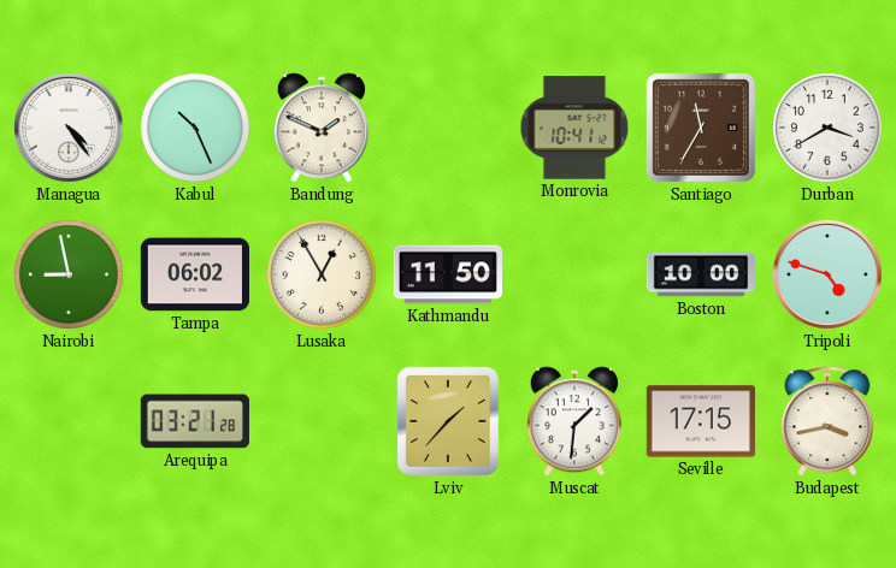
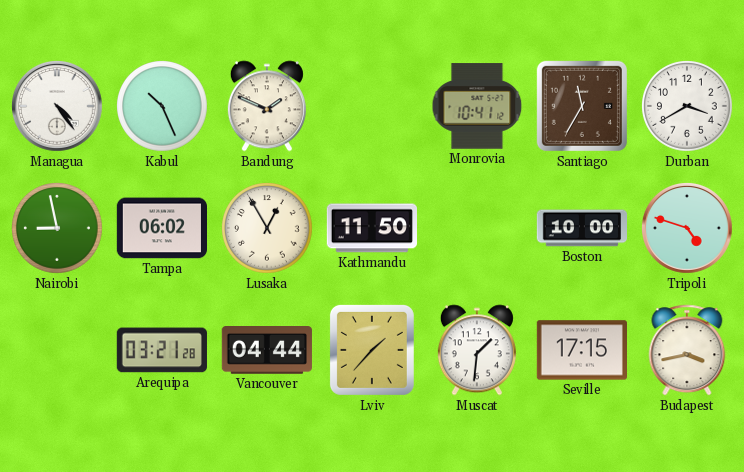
Vancouver: none -> 04:44
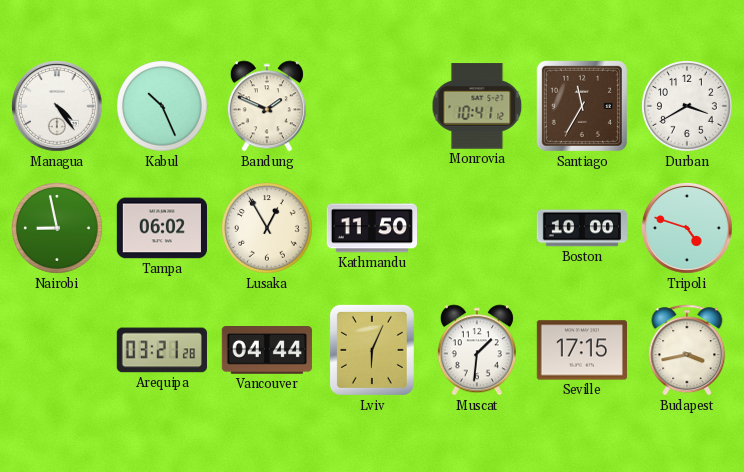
Lviv: 1:37 -> 6:04
